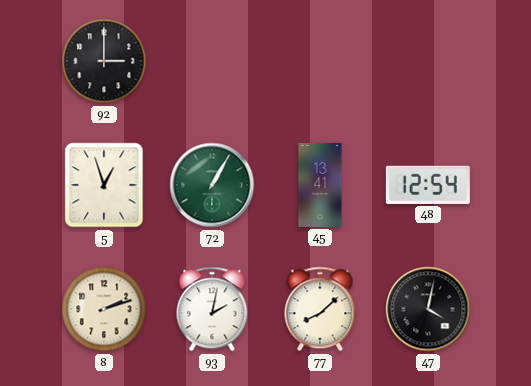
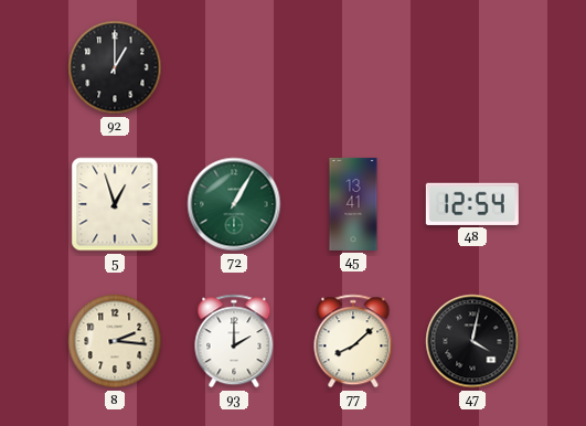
92: 3:00 -> 1:00
8: 2:12 -> 2:16
93: 2:02 -> 2:00
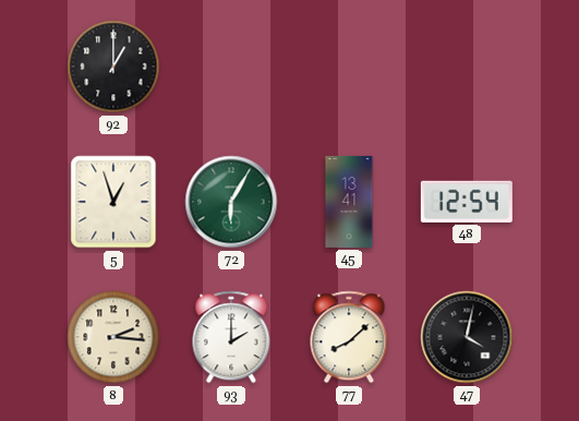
72: 1:05 -> 6:05
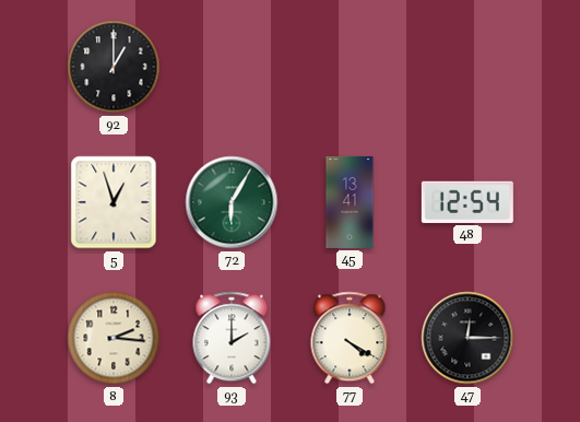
77: 8:08 -> 4:20
47: 4:02 -> 12:15
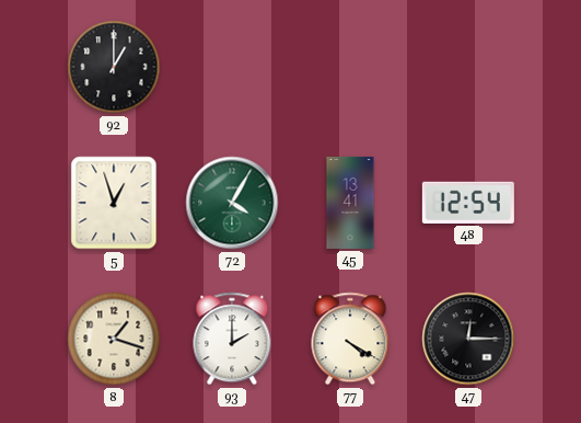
72: 6:05 -> 4:05
8: 2:16 -> 1:18
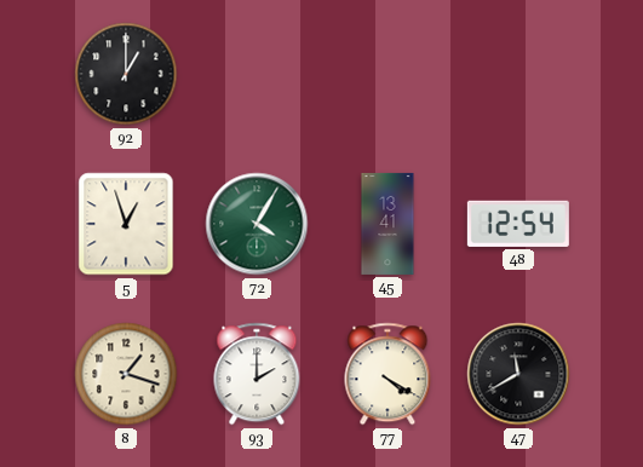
47: 12:15 -> 11:40
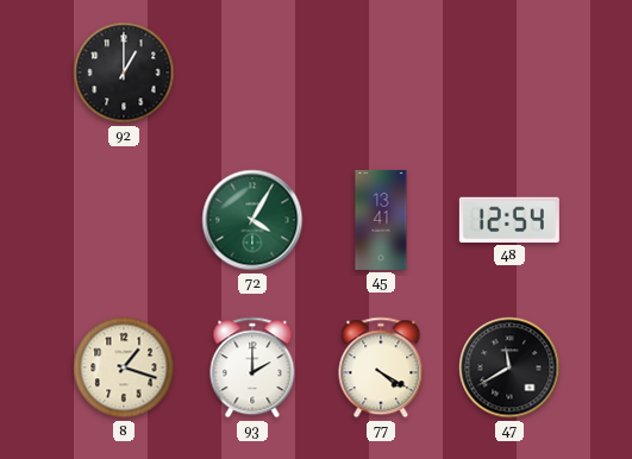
5: 12:57 -> none
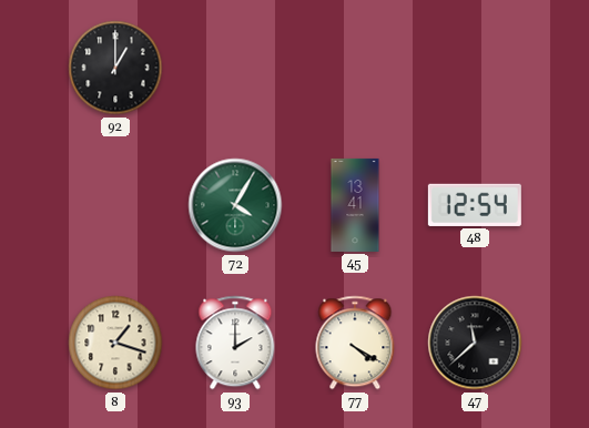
47: 11:40 -> 11:38
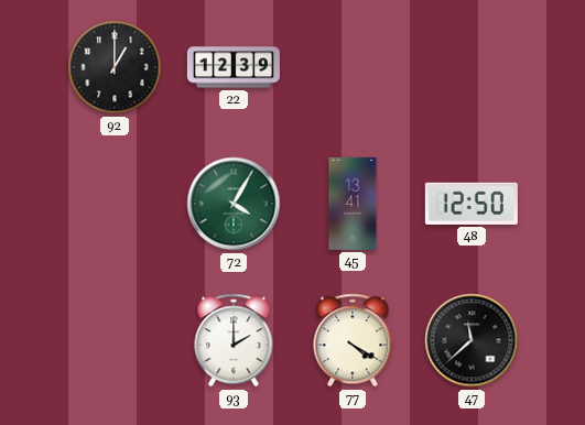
22: none -> 12:39
48: 12:54 -> 12:50
8: 1:18 -> none
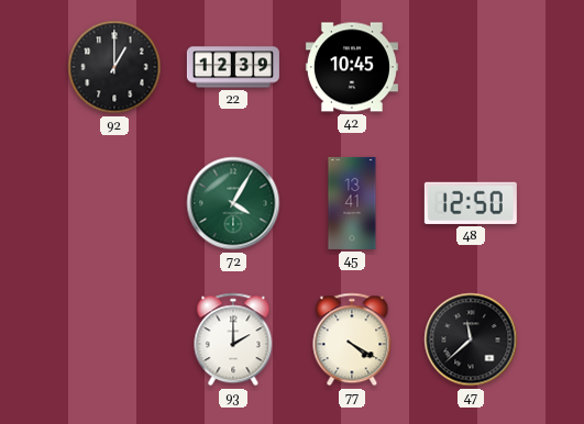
42: none -> 10:45
